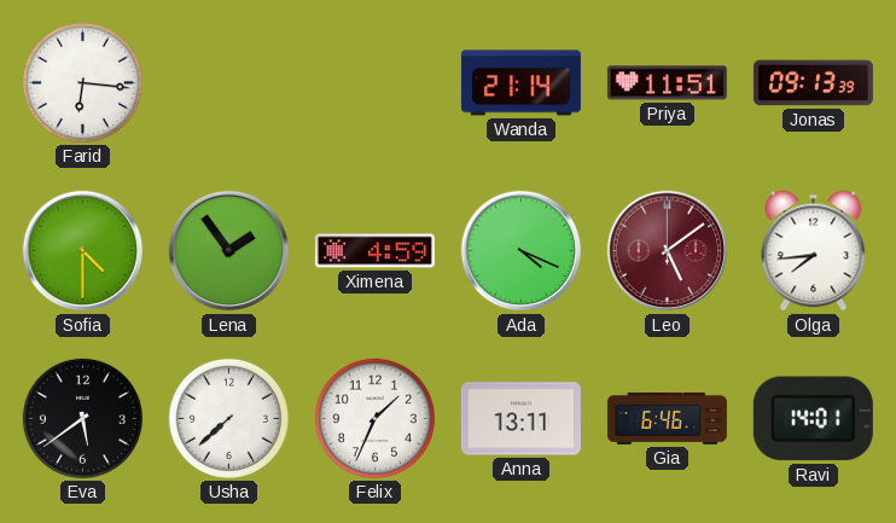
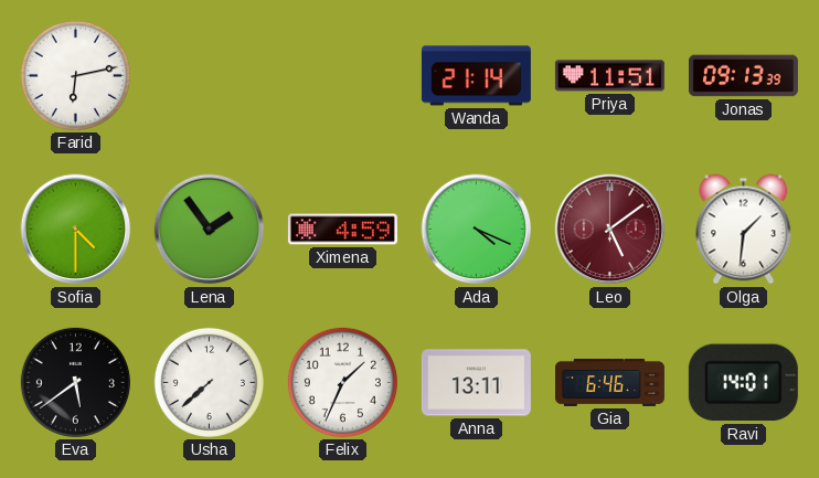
Farid: 6:16 -> 6:13
Olga: 7:44 -> 1:31
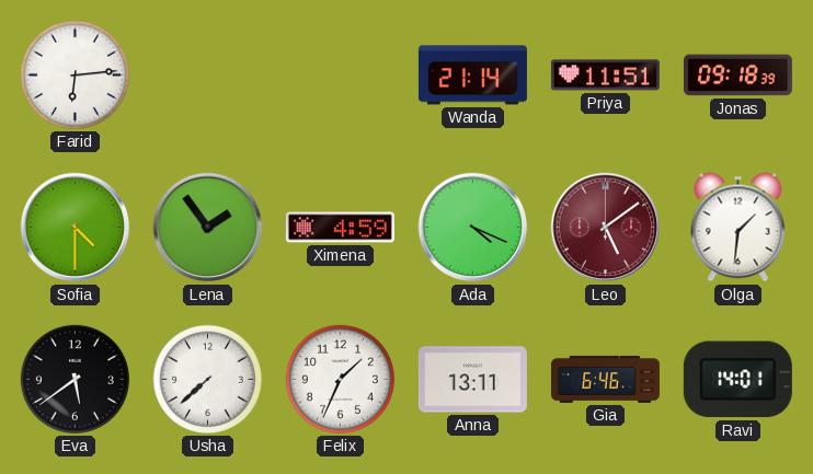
Farid: 6:13 -> 6:14
Jonas: 09:13 -> 09:18
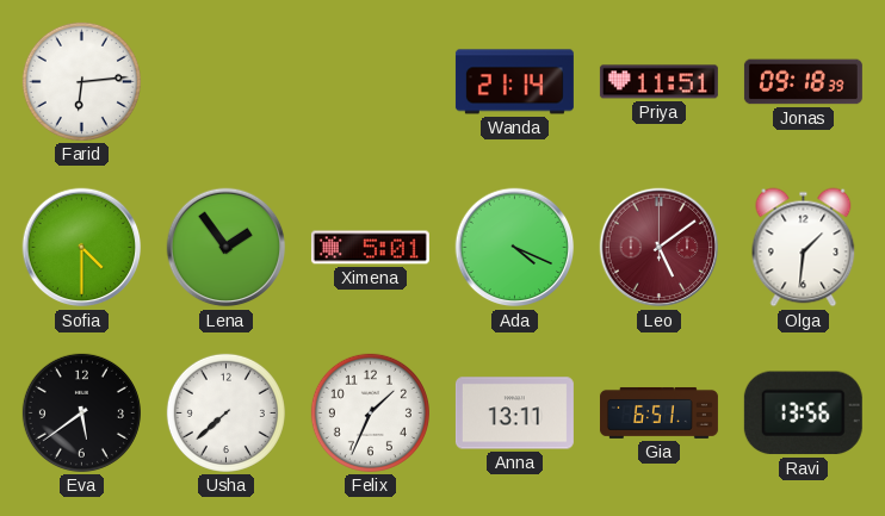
Ximena: 4:59 -> 5:01
Gia: 6:46 -> 6:51
Ravi: 14:01 -> 13:56
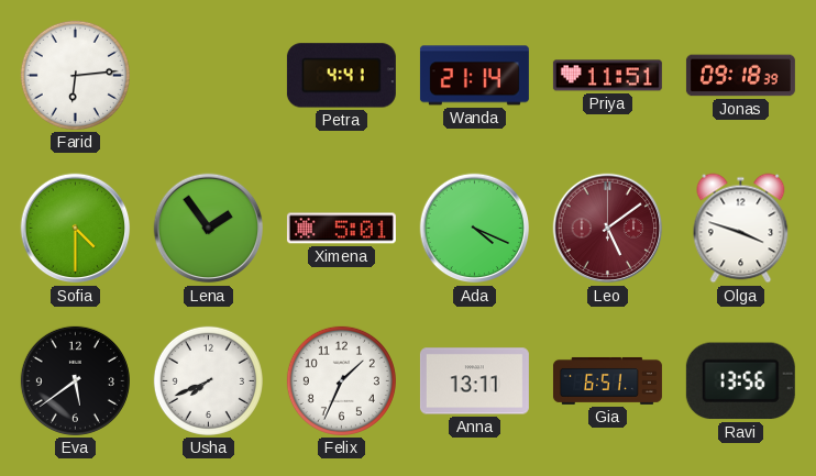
Petra: none -> 4:41
Olga: 1:31 -> 3:48
Usha: 7:38 -> 7:41
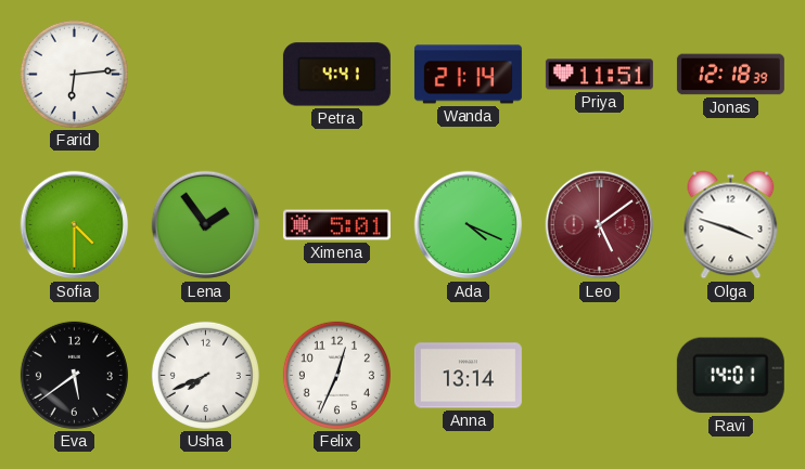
Jonas: 09:18 -> 12:18
Felix: 1:34 -> 12:34
Anna: 13:11 -> 13:14
Gia: 6:51 -> none
Ravi: 13:56 -> 14:01
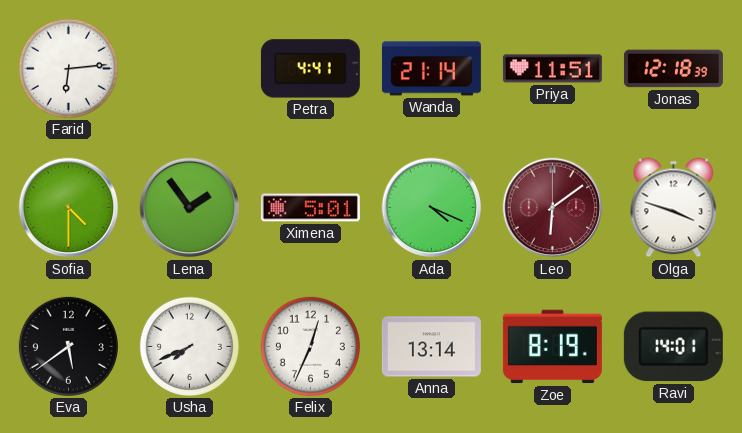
Leo: 5:09 -> 6:09
Zoe: none -> 8:19
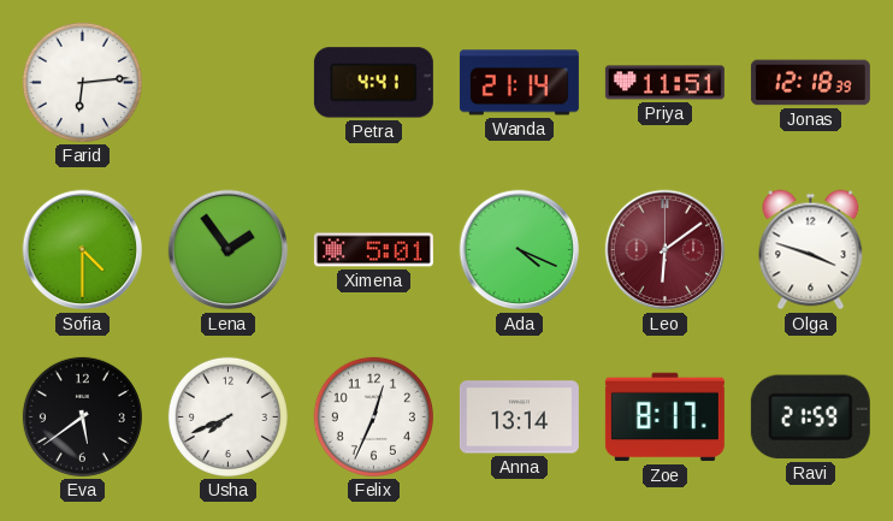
Zoe: 8:19 -> 8:17
Ravi: 14:01 -> 21:59
